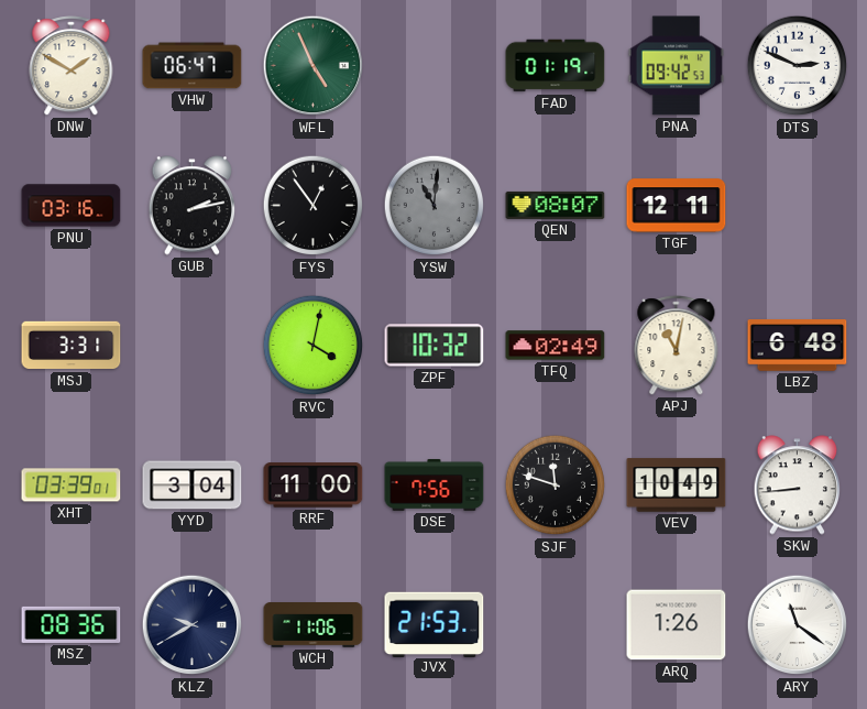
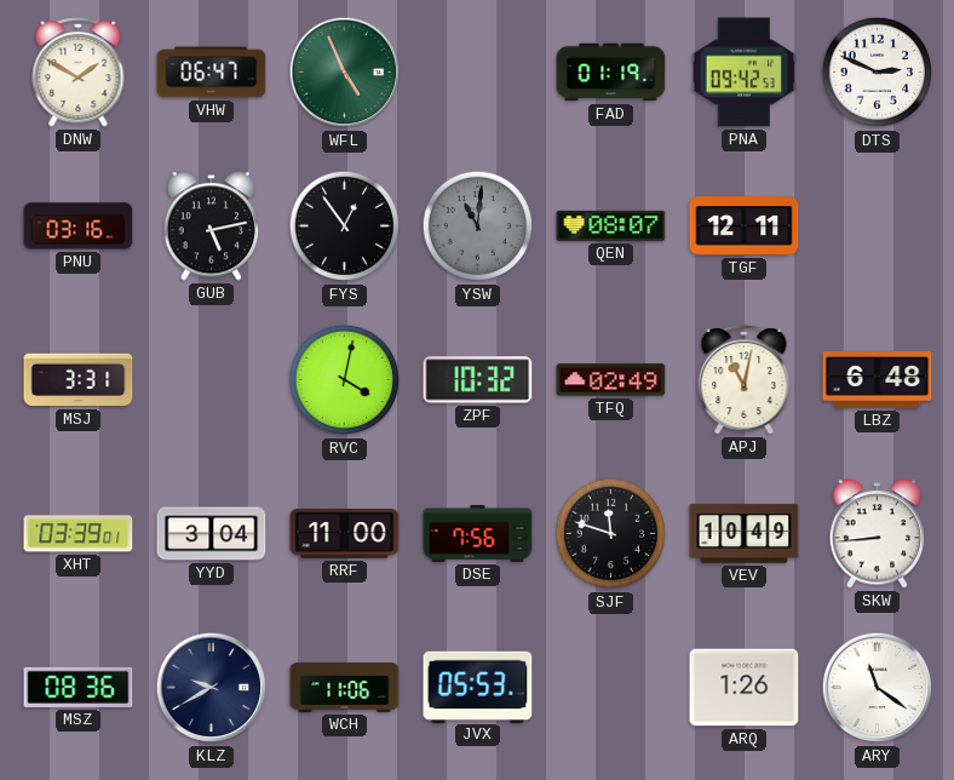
GUB: 2:13 -> 5:13
JVX: 21:53 -> 05:53
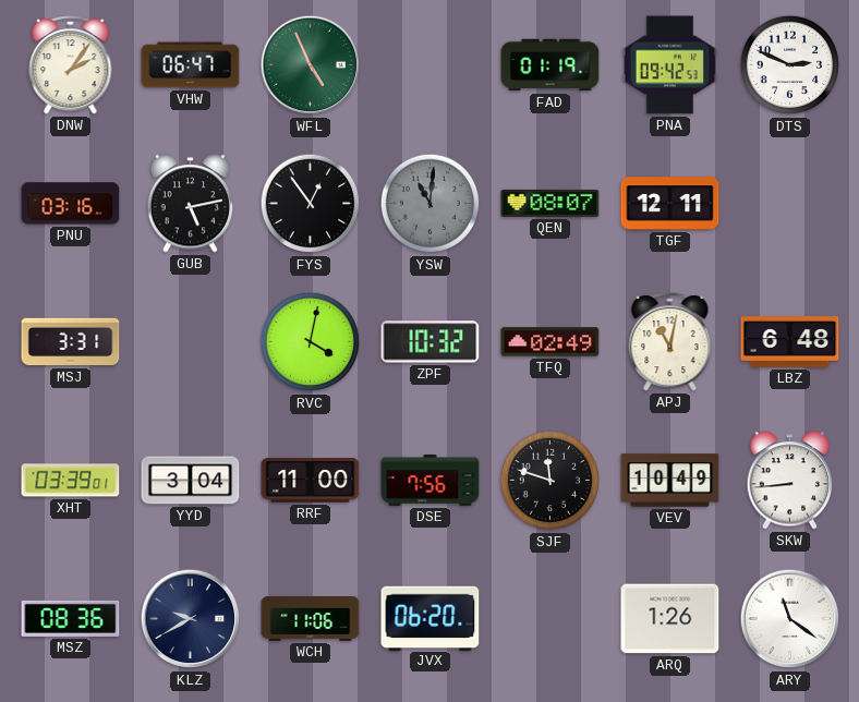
DNW: 1:50 -> 2:06
JVX: 05:53 -> 06:20
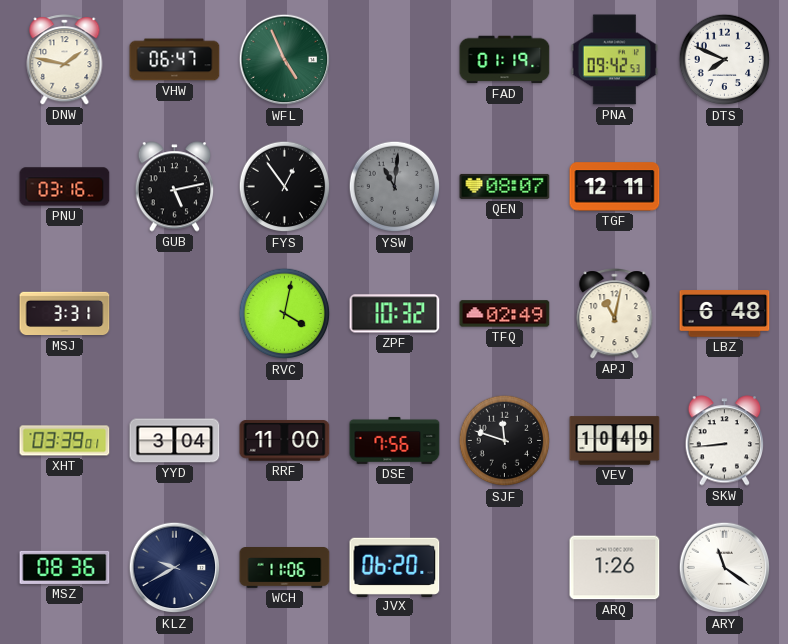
DNW: 2:06 -> 1:47
DTS: 2:49 -> 7:49
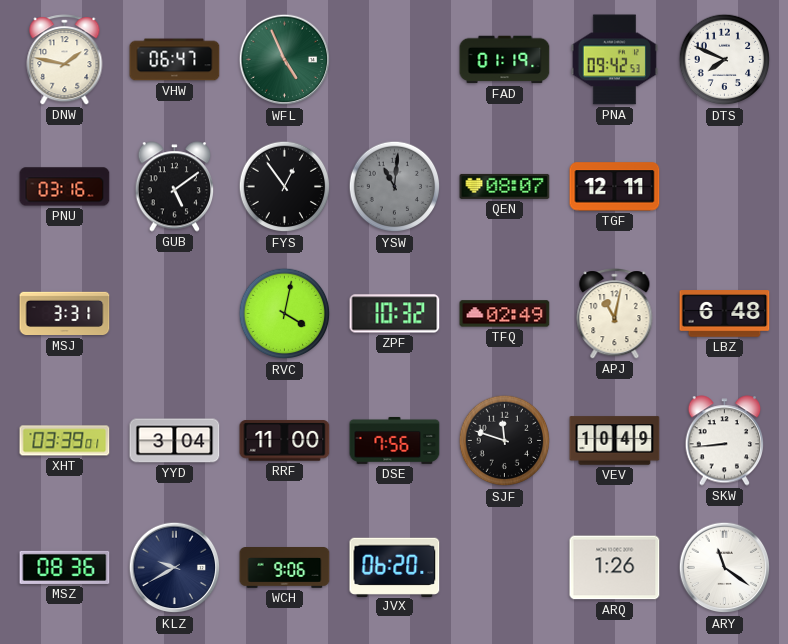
GUB: 5:13 -> 5:09
WCH: 11:06 -> 9:06
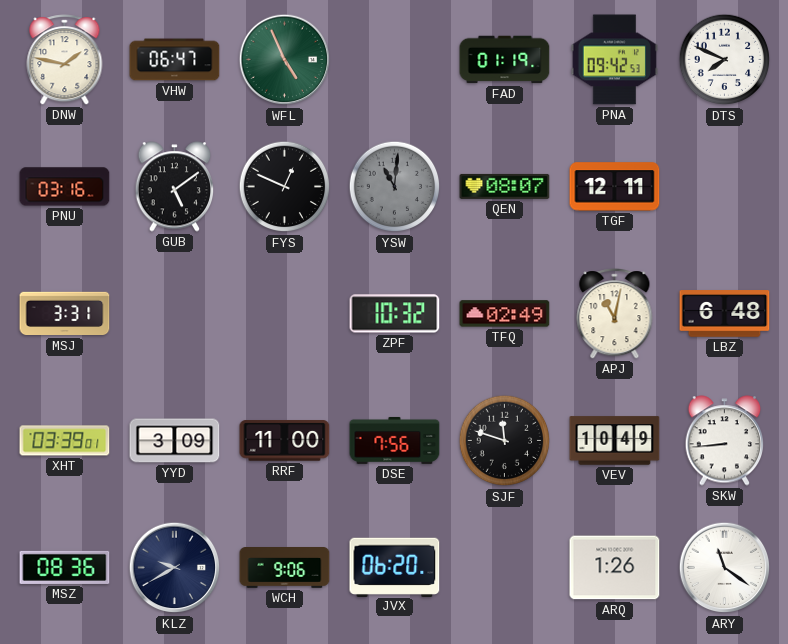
FYS: 12:54 -> 12:49
RVC: 4:02 -> none
YYD: 3:04 -> 3:09
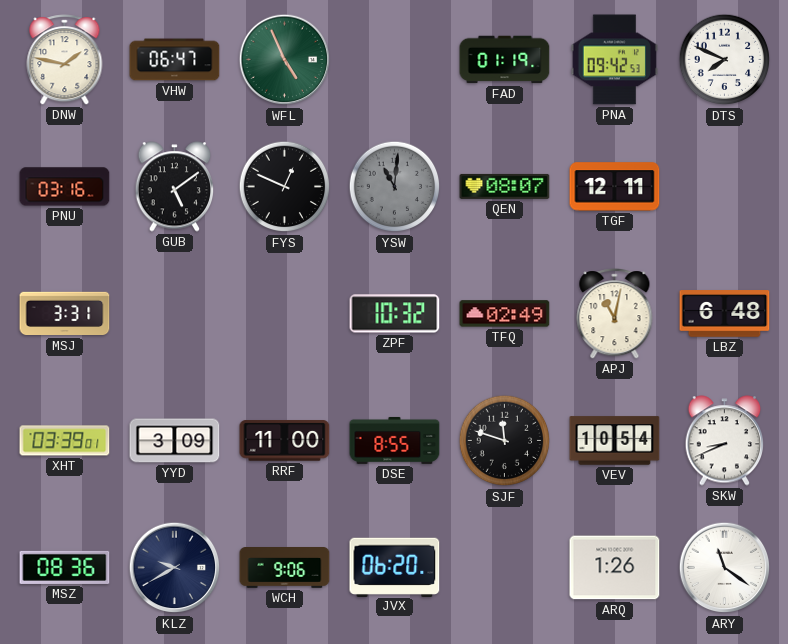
DSE: 7:56 -> 8:55
VEV: 10:49 -> 10:54
SKW: 8:44 -> 8:41
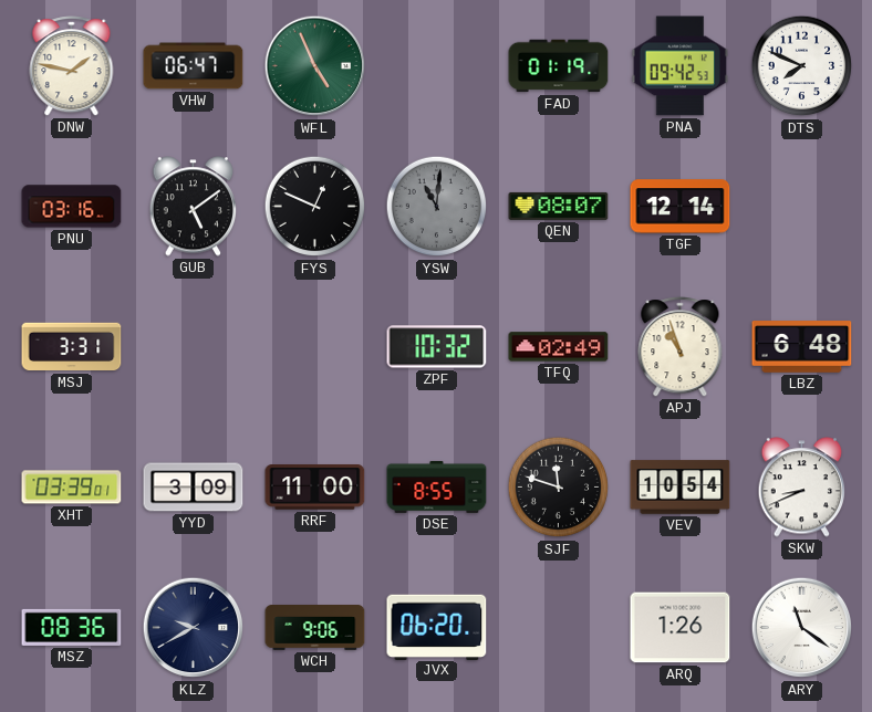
TGF: 12:11 -> 12:14
APJ: 11:02 -> 10:57
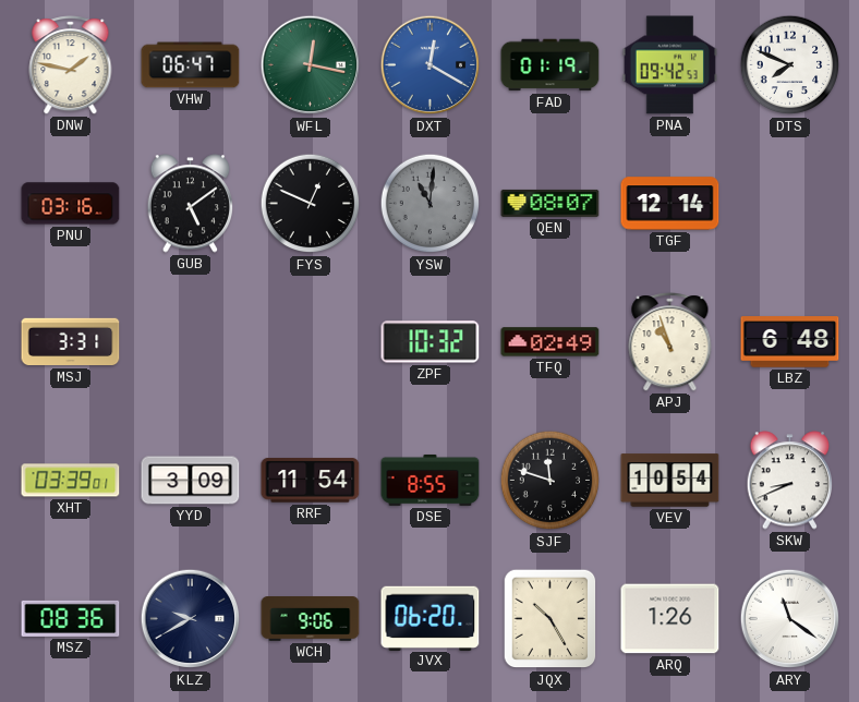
WFL: 4:56 -> 12:17
DXT: none -> 12:20
RRF: 11:00 -> 11:54
JQX: none -> 10:25
